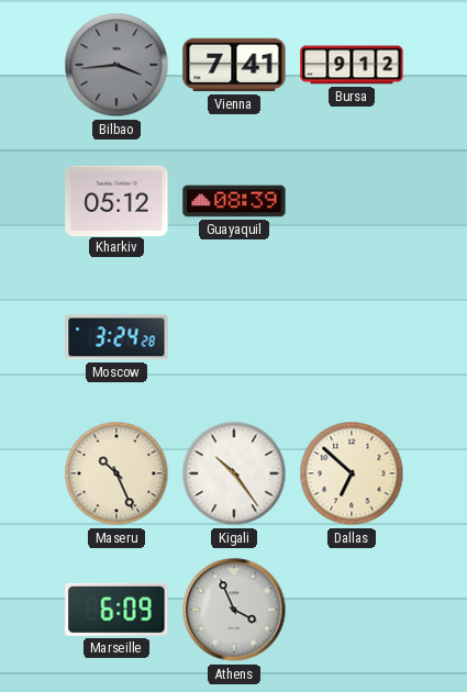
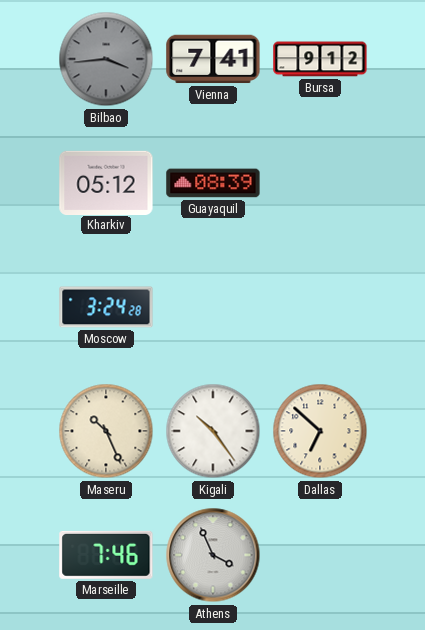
Marseille: 6:09 -> 7:46
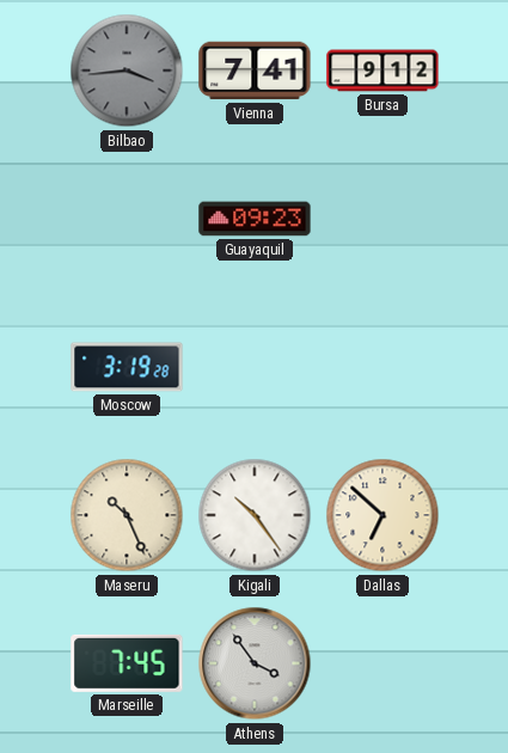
Kharkiv: 05:12 -> none
Guayaquil: 08:39 -> 09:23
Moscow: 3:24 -> 3:19
Marseille: 7:46 -> 7:45
Athens: 3:56 -> 3:54
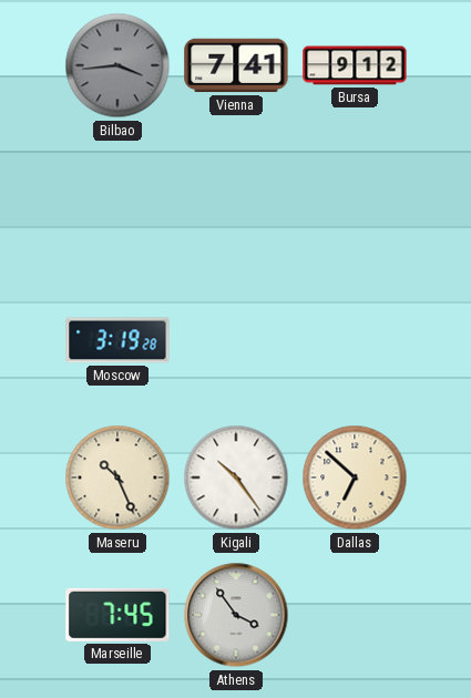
Guayaquil: 09:23 -> none
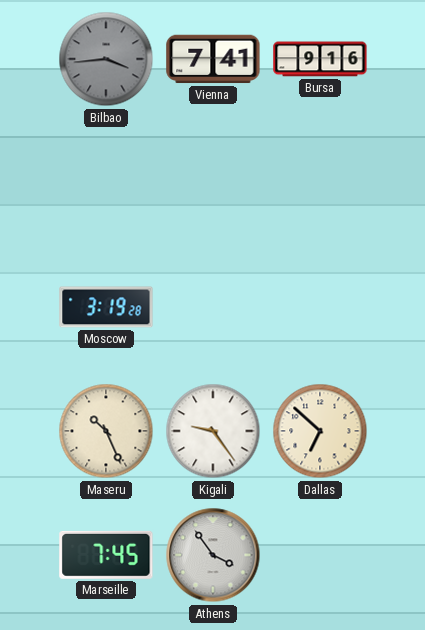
Bursa: 9:12 -> 9:16
Kigali: 10:24 -> 9:24
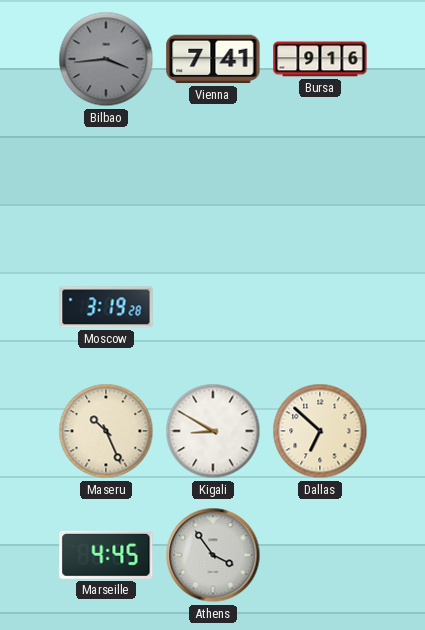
Kigali: 9:24 -> 8:50
Marseille: 7:45 -> 4:45
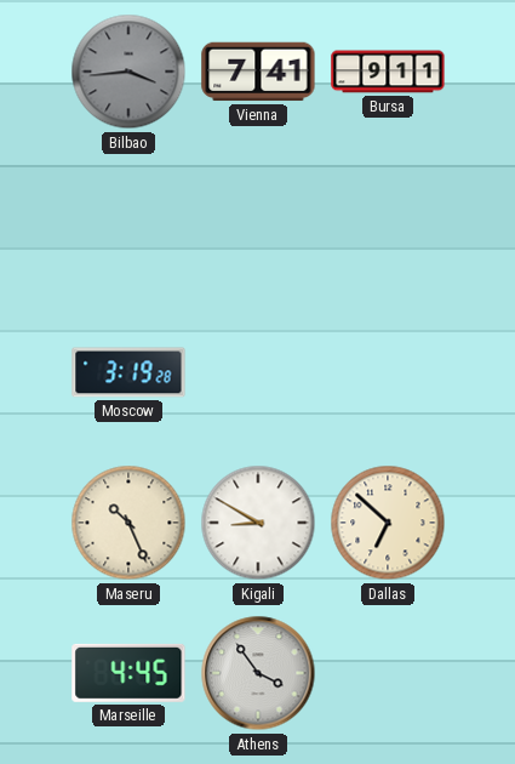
Bursa: 9:16 -> 9:11
